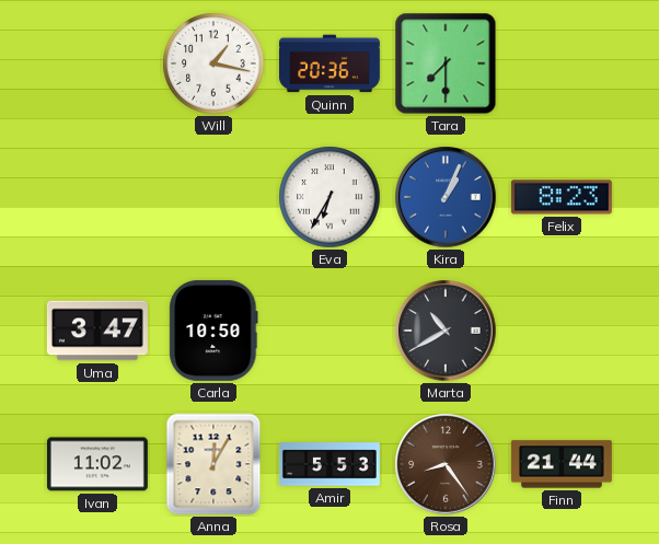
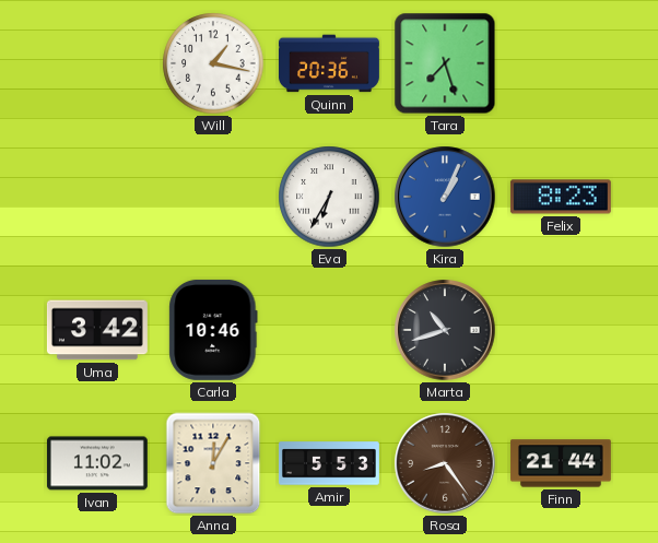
Tara: 7:30 -> 7:27
Uma: 3:47 -> 3:42
Carla: 10:50 -> 10:46
Marta: 10:40 -> 10:42
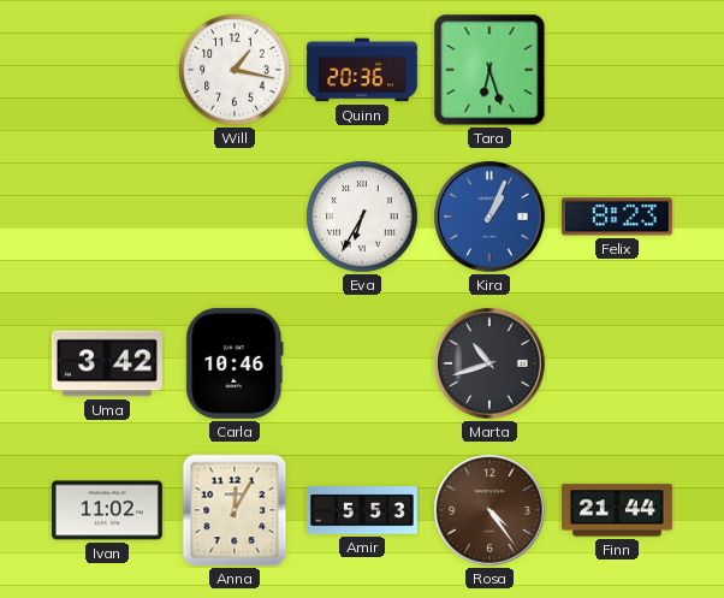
Tara: 7:27 -> 6:27
Rosa: 8:24 -> 4:24
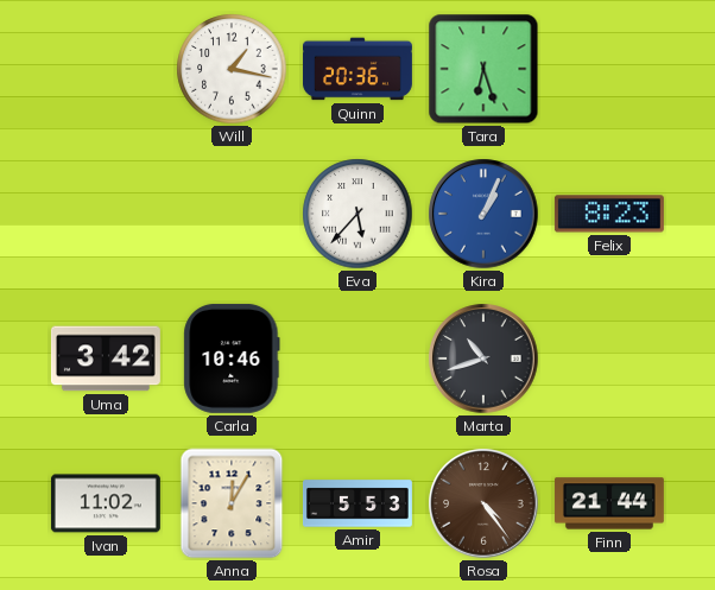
Eva: 6:35 -> 5:37
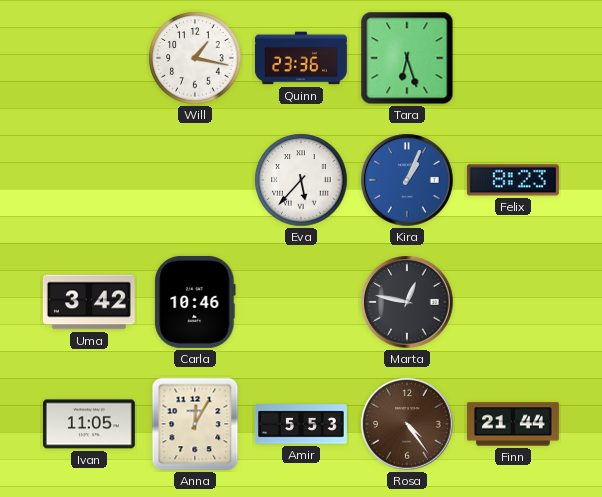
Quinn: 20:36 -> 23:36
Marta: 10:42 -> 12:47
Ivan: 11:02 -> 11:05
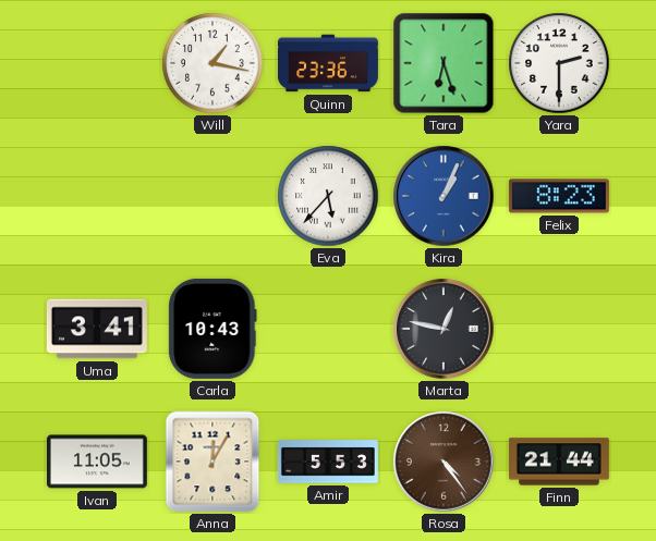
Yara: none -> 2:30
Uma: 3:42 -> 3:41
Carla: 10:46 -> 10:43
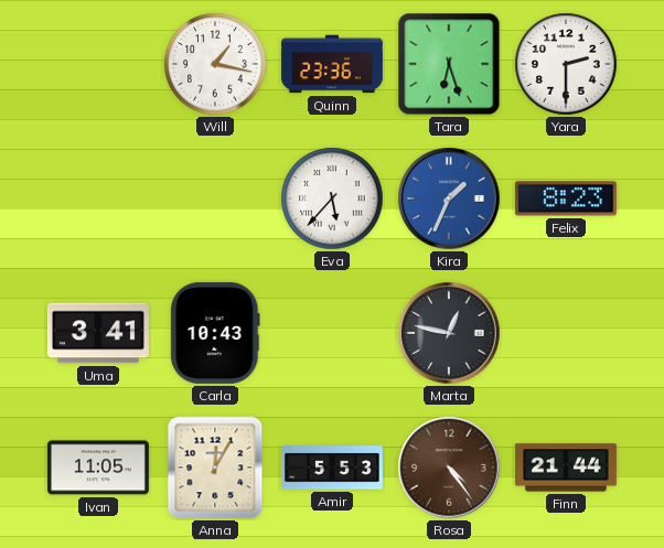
Kira: 1:04 -> 1:34
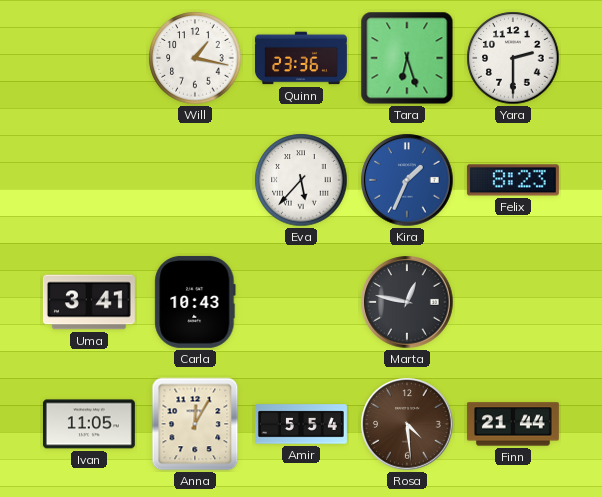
Amir: 5:53 -> 5:54
Rosa: 4:24 -> 4:29
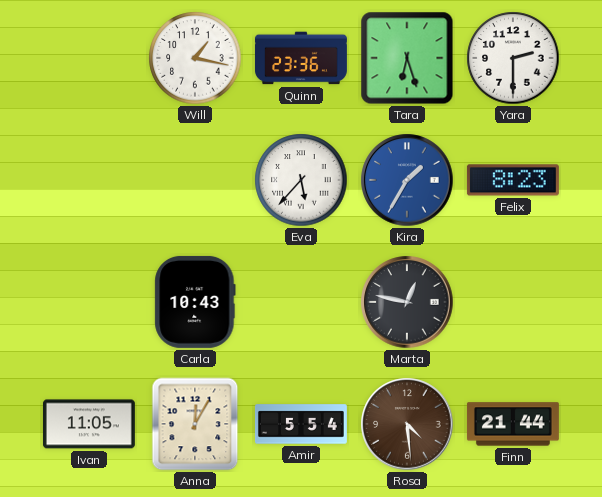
Kira: 1:34 -> 1:35
Uma: 3:41 -> none
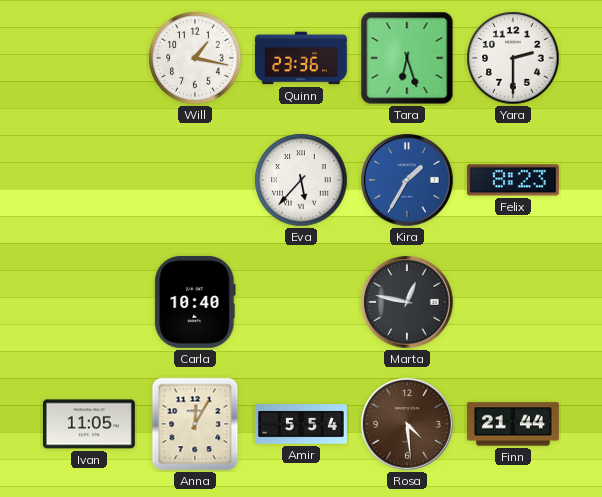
Carla: 10:43 -> 10:40
